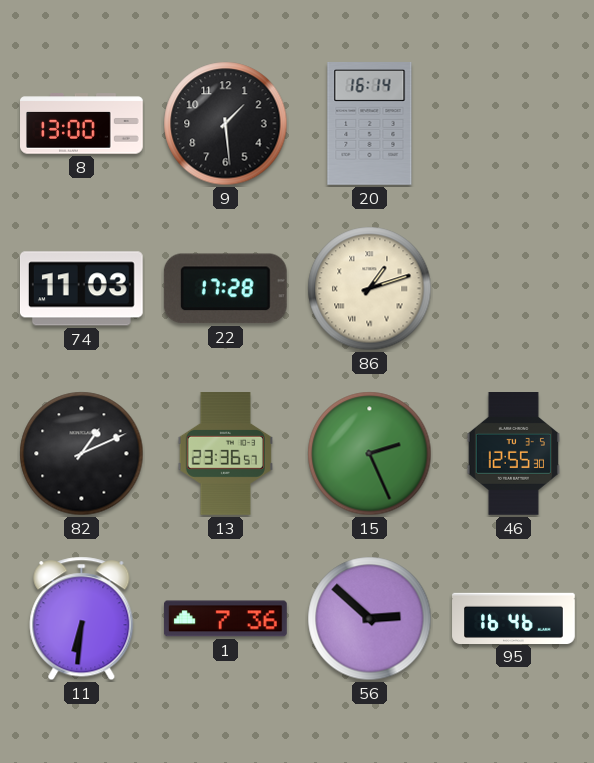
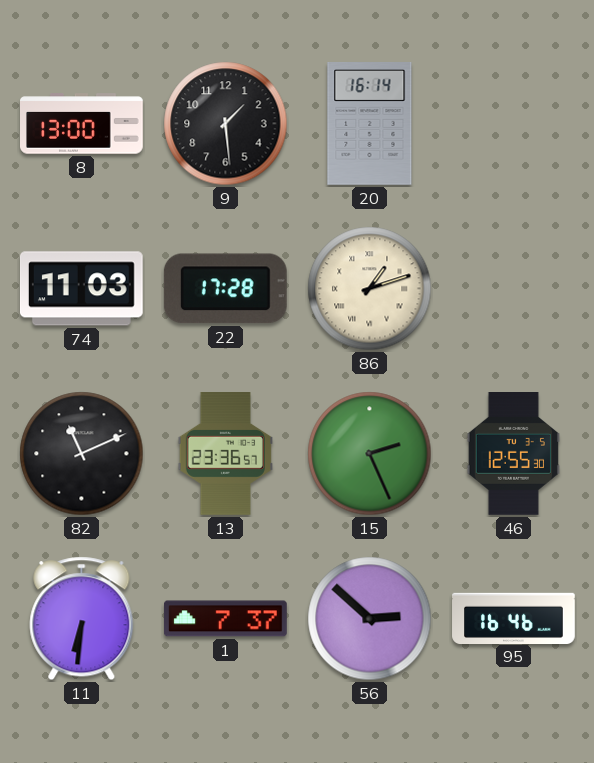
82: 1:11 -> 11:11
1: 7:36 -> 7:37
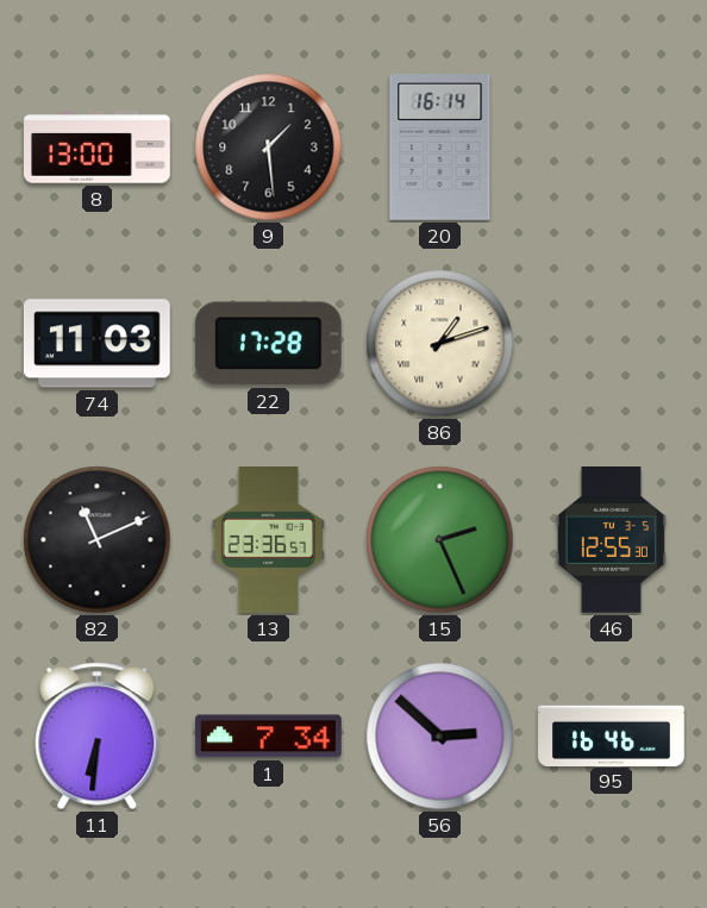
1: 7:37 -> 7:34
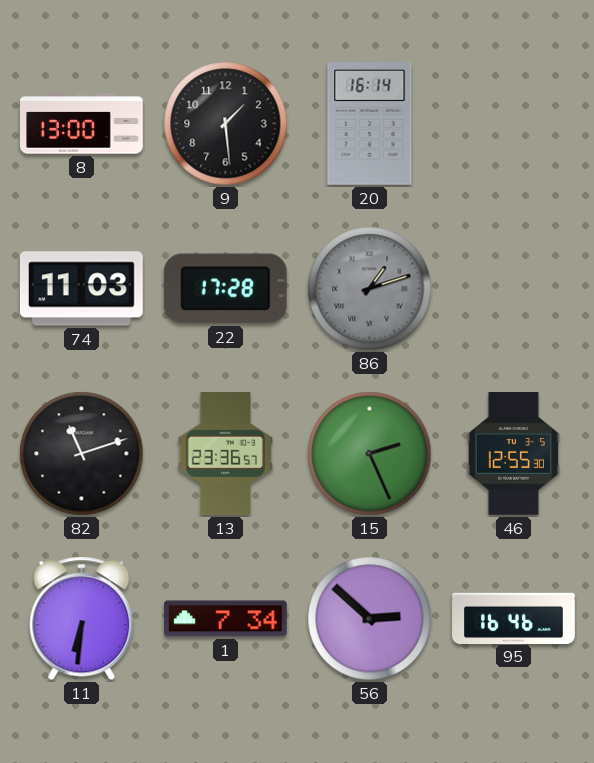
86 dial: cream -> grey
82: 11:11 -> 11:12
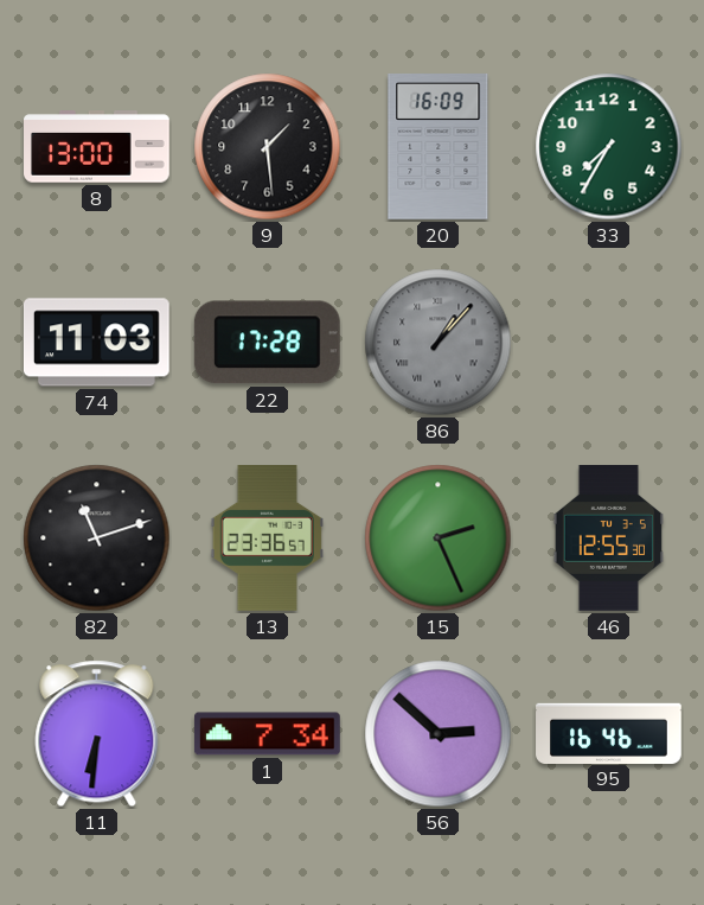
20: 16:14 -> 16:09
33: none -> 7:35
86: 1:12 -> 1:07
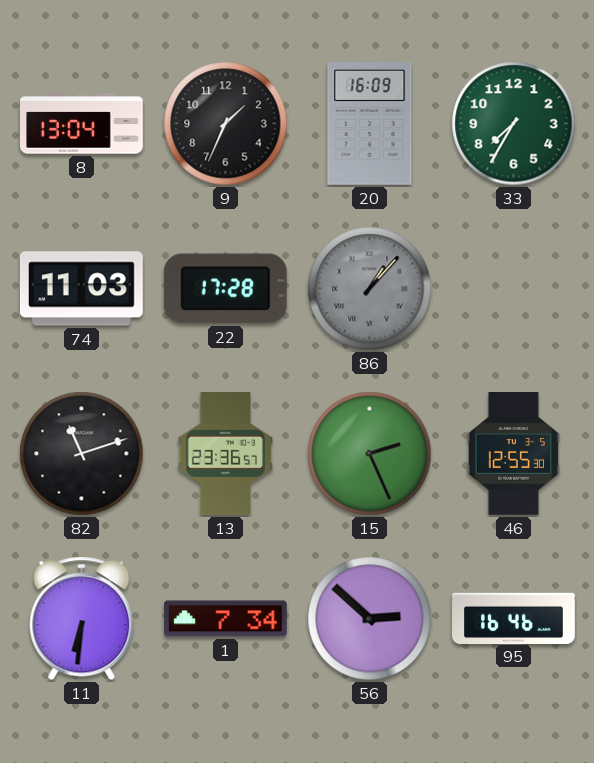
8: 13:00 -> 13:04
9: 1:29 -> 1:34
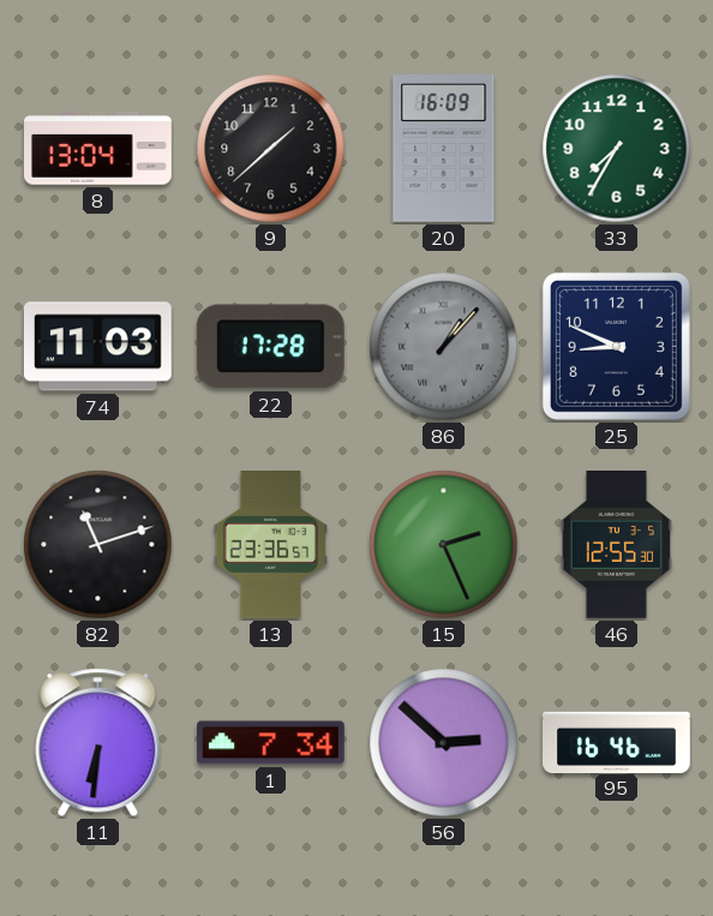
9: 1:34 -> 1:38
25: none -> 8:49
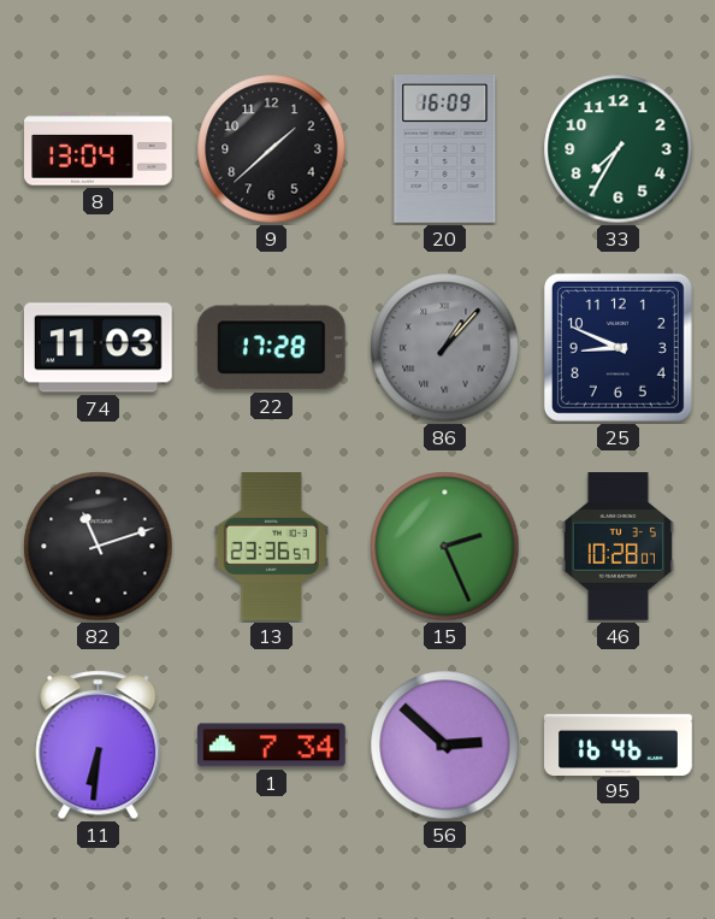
46: 12:55 -> 10:28
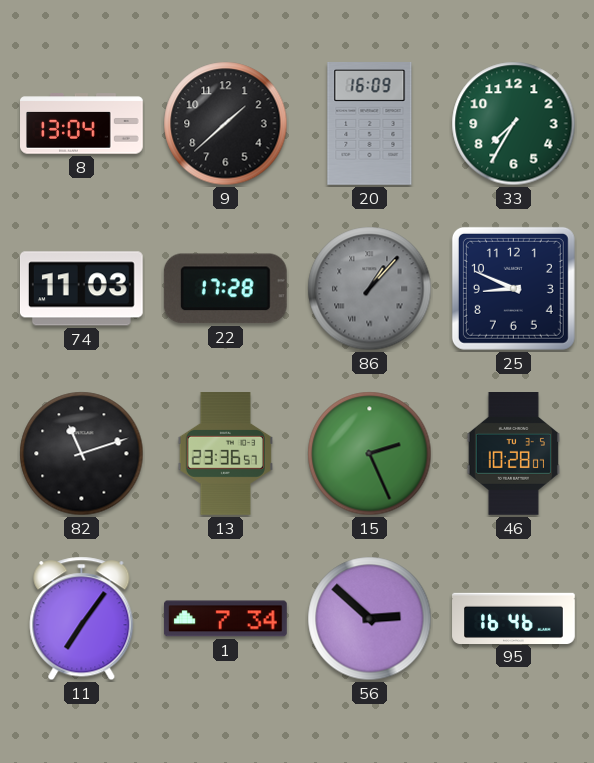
11: 6:31 -> 7:06
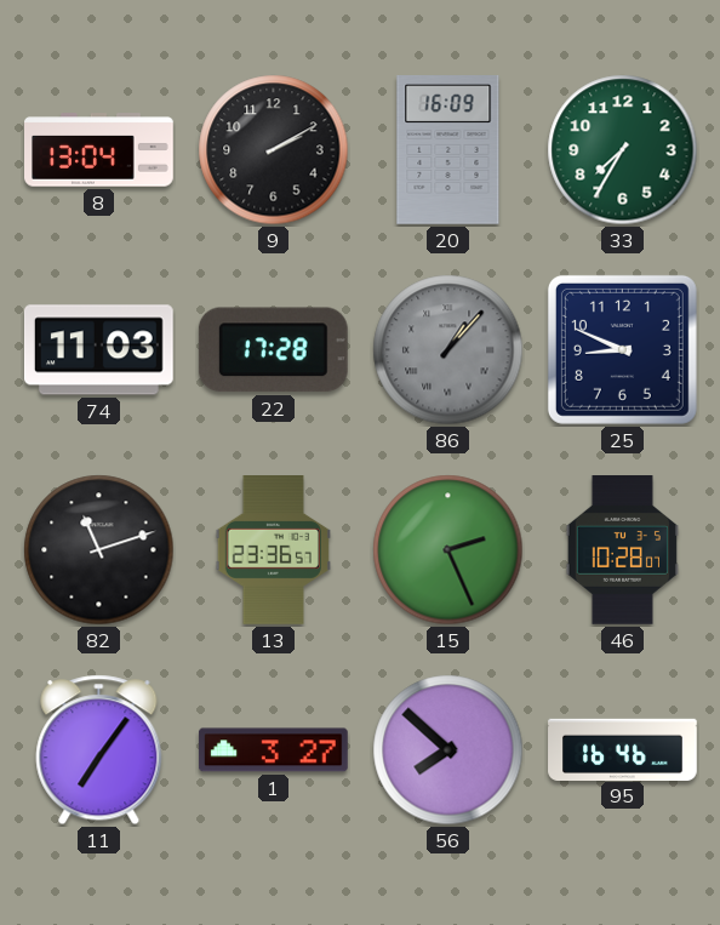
9: 1:38 -> 2:10
1: 7:34 -> 3:27
56: 2:52 -> 7:52
